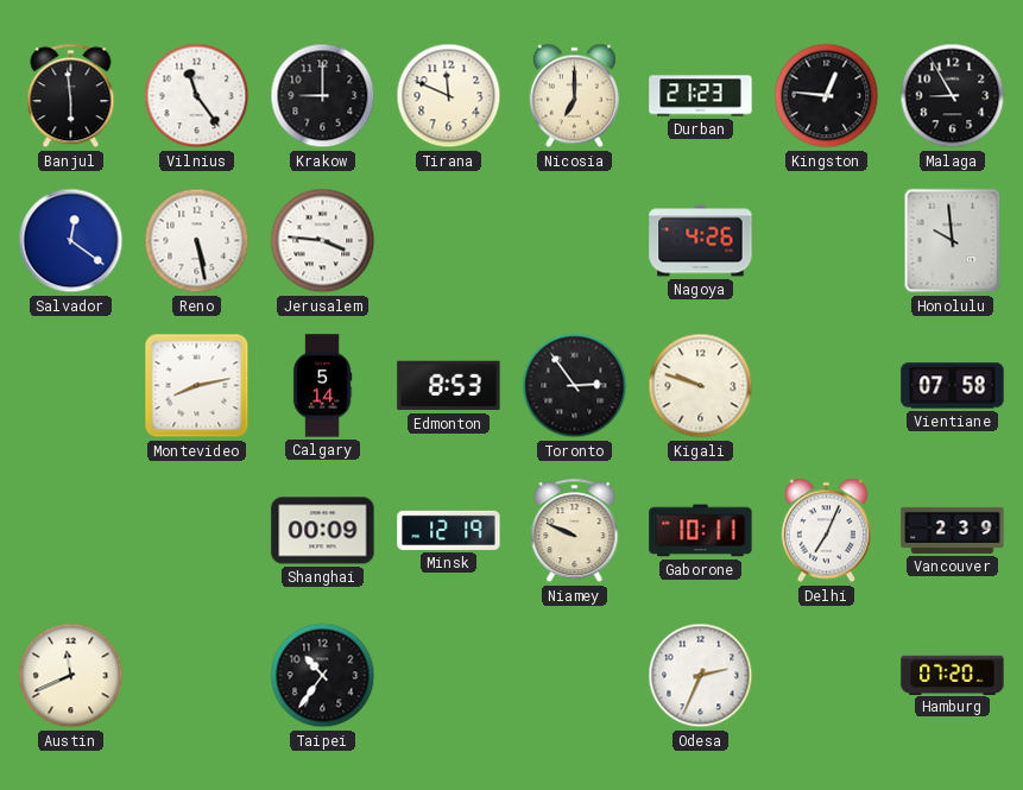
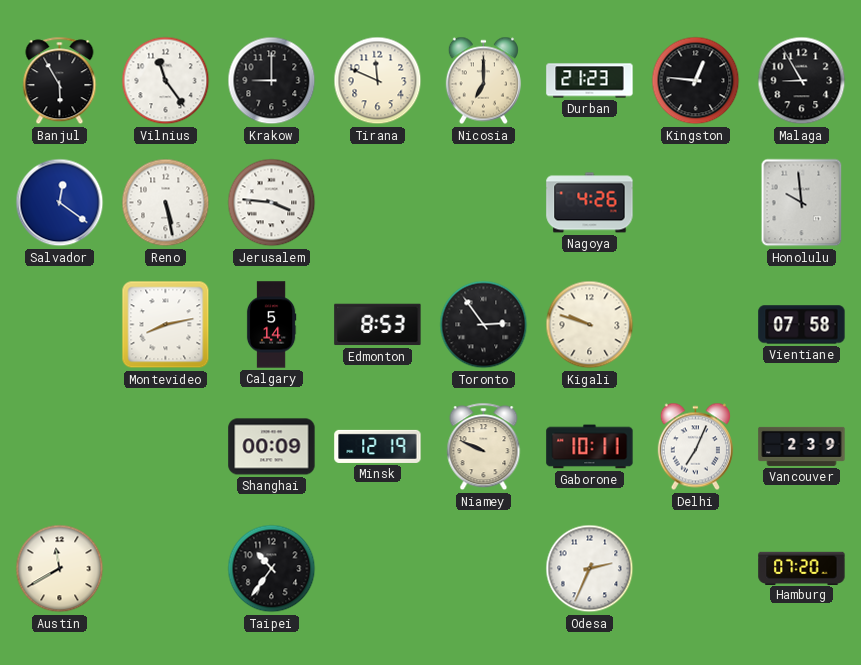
Banjul: 5:59 -> 5:55
Austin: 11:41 -> 11:40
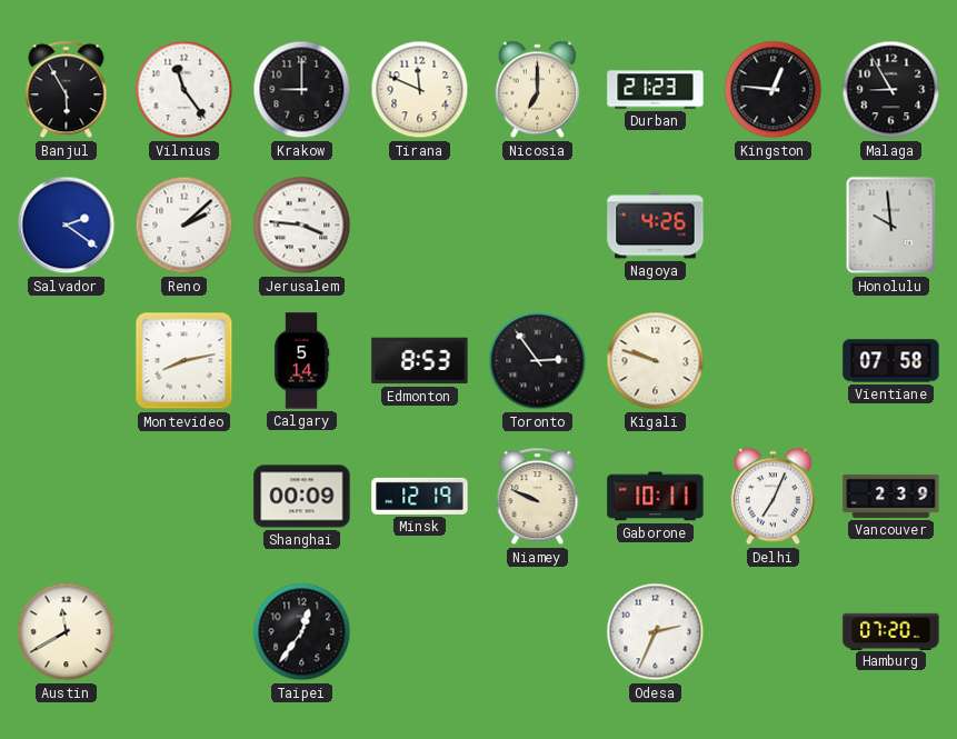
Salvador: 12:21 -> 2:21
Reno: 5:28 -> 2:08
Taipei: 10:36 -> 12:36
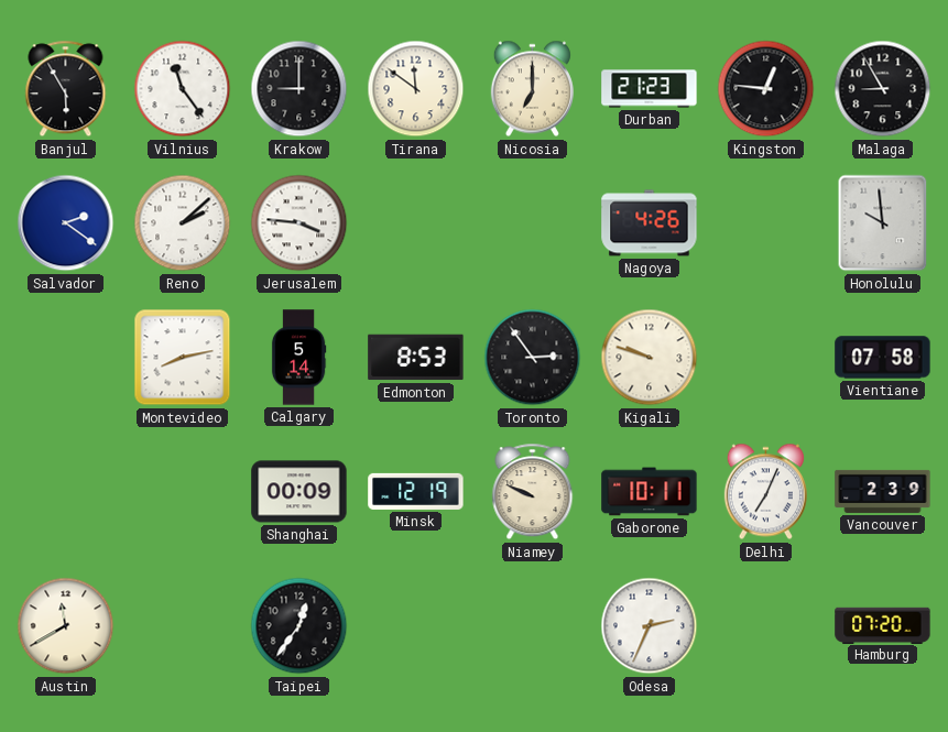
Tirana: 11:49 -> 11:51
